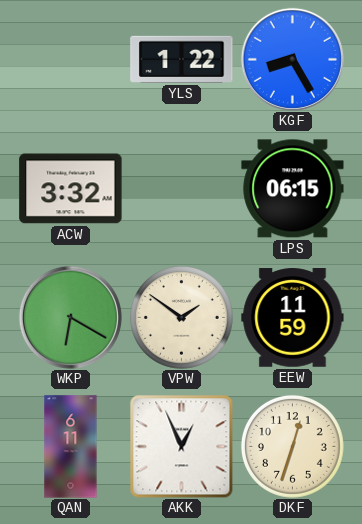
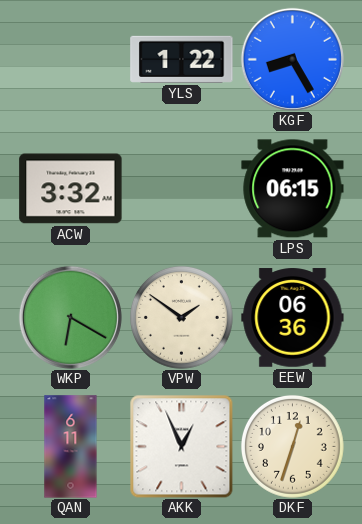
EEW: 11:59 -> 06:36
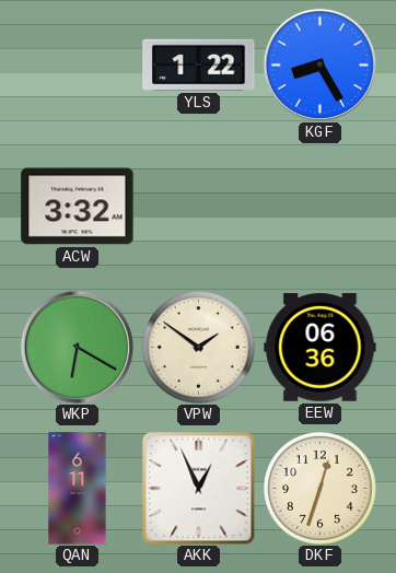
LPS: 06:15 -> none
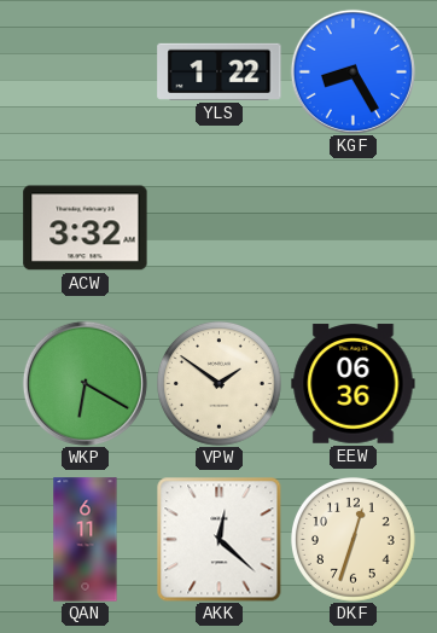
AKK: 12:56 -> 12:22
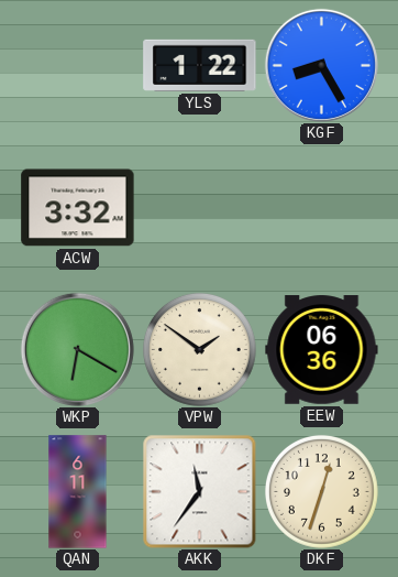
AKK: 12:22 -> 11:36
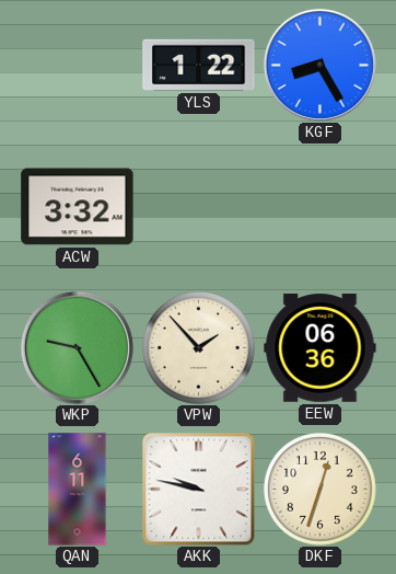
WKP: 6:20 -> 9:25
VPW: 1:51 -> 1:53
AKK: 11:36 -> 9:47
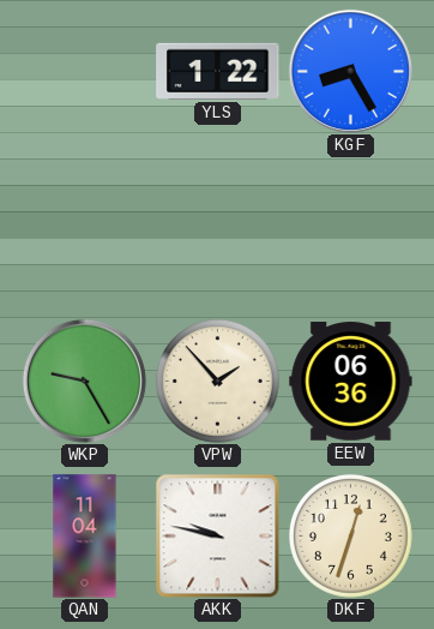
ACW: 3:32 -> none
QAN: 6:11 -> 11:04
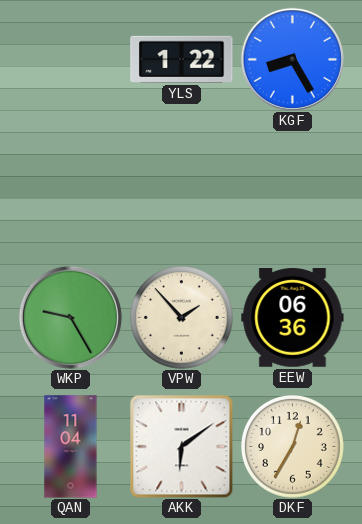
AKK: 9:47 -> 6:09
DKF: 12:33 -> 12:35
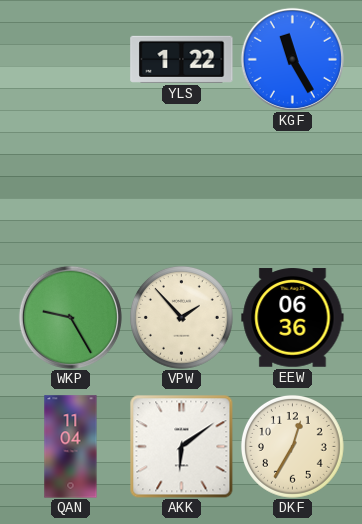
KGF: 8:25 -> 11:25
